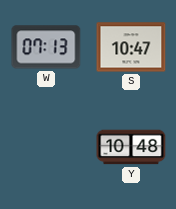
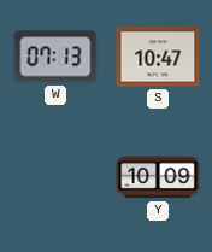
Y: 10:48 -> 10:09
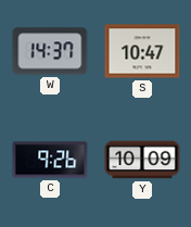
W: 07:13 -> 14:37
C: none -> 9:26
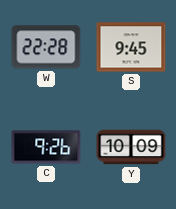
W: 14:37 -> 22:28
S: 10:47 -> 9:45
